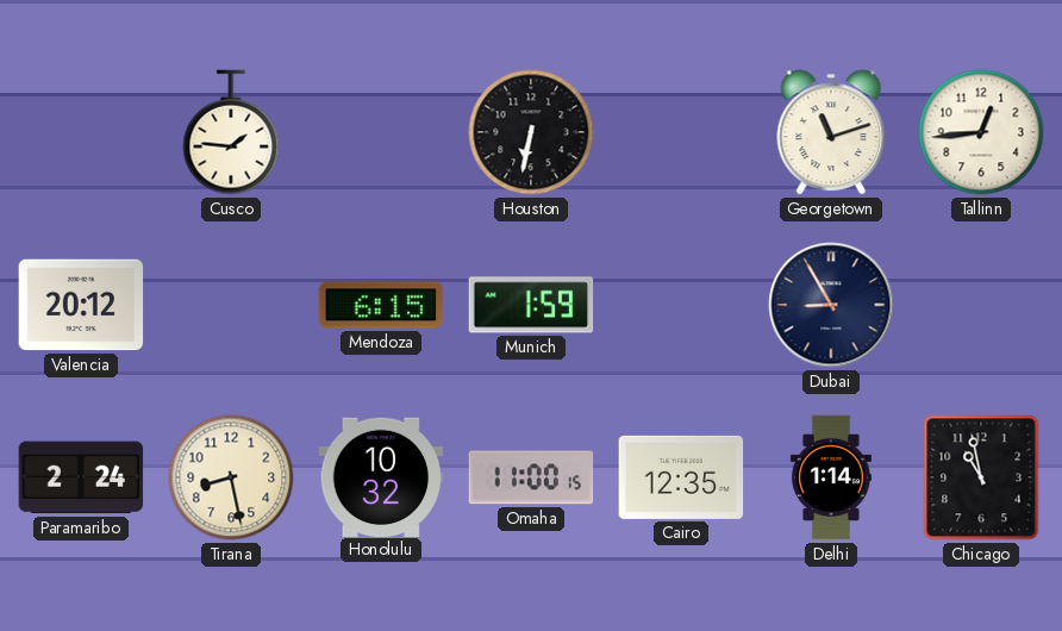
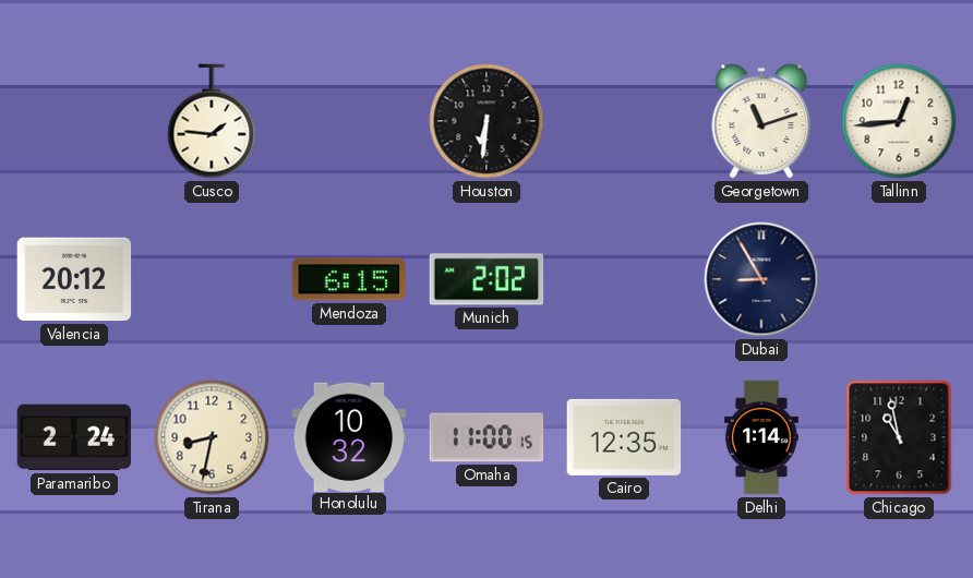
Houston: 6:32 -> 6:31
Munich: 1:59 -> 2:02
Tirana: 8:28 -> 8:32
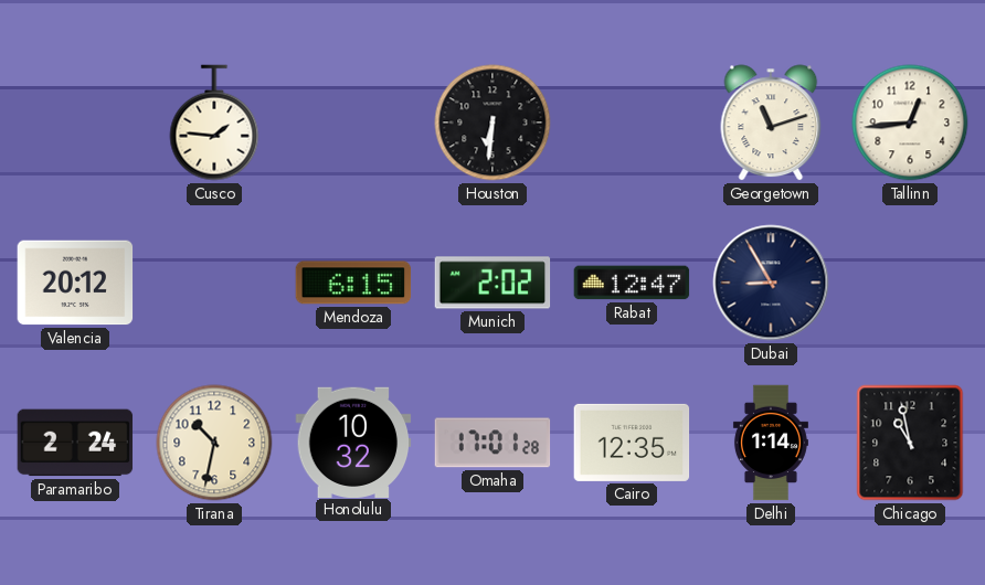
Rabat: none -> 12:47
Tirana: 8:32 -> 10:32
Omaha: 11:00 -> 17:01
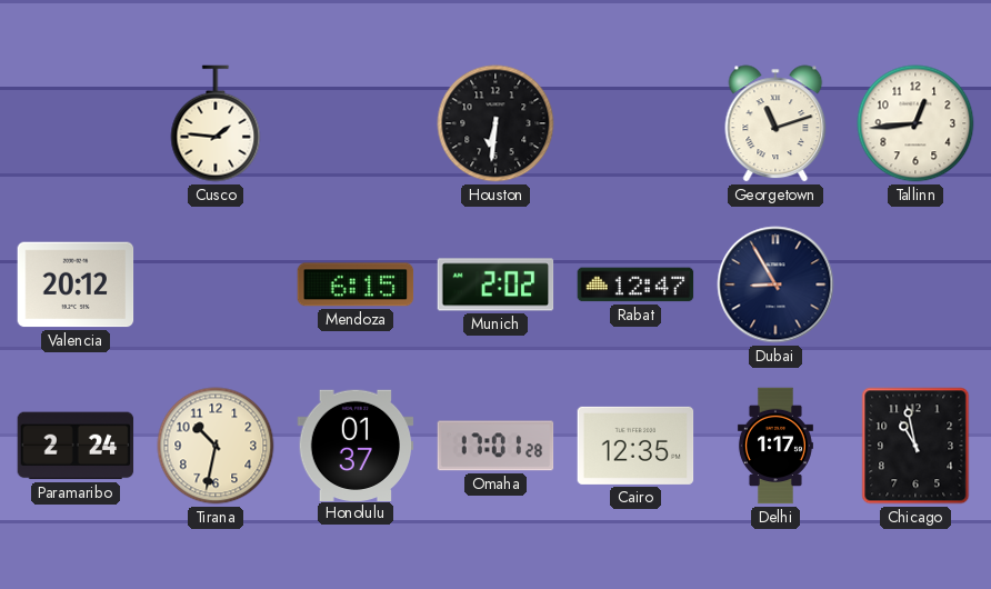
Honolulu: 10:32 -> 01:37
Delhi: 1:14 -> 1:17
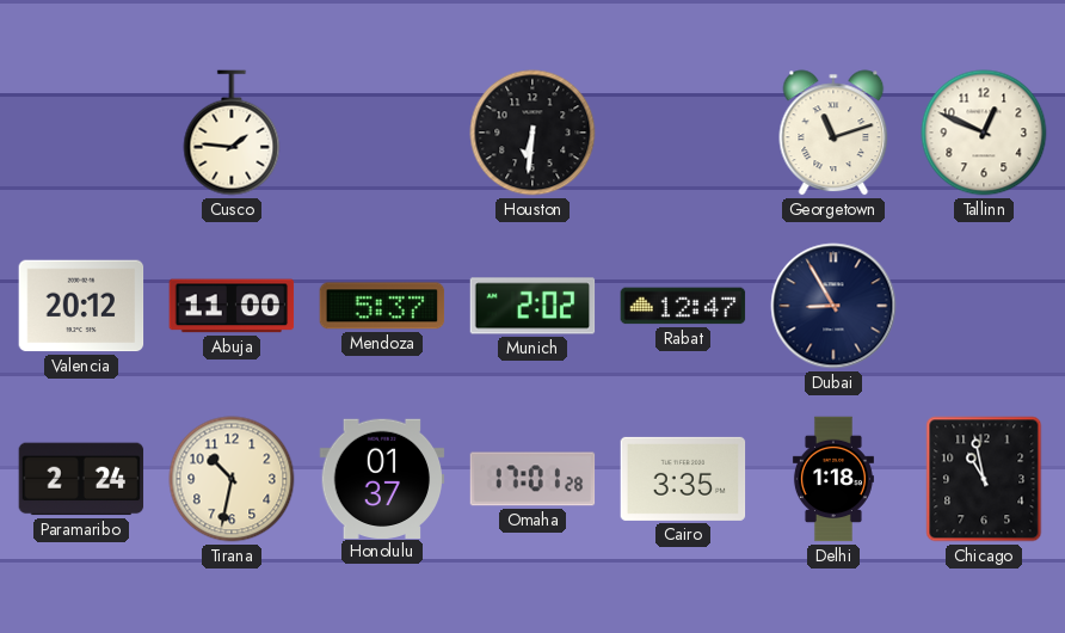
Tallinn: 12:44 -> 12:49
Abuja: none -> 11:00
Mendoza: 6:15 -> 5:37
Cairo: 12:35 -> 3:35
Delhi: 1:17 -> 1:18
